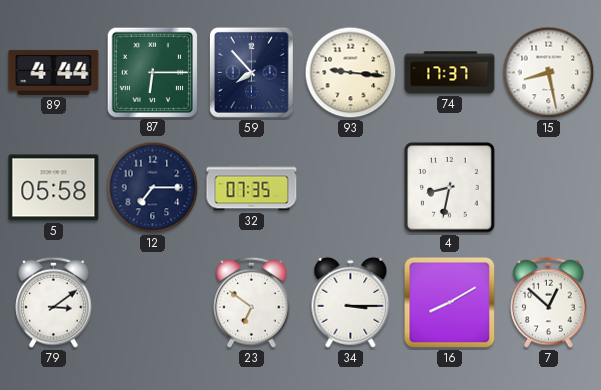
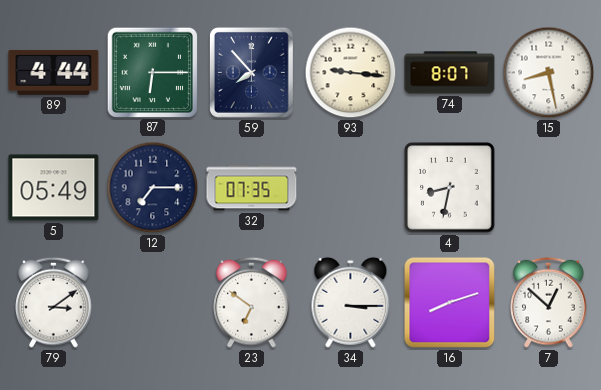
74: 17:37 -> 8:07
5: 05:58 -> 05:49
16: 8:10 -> 8:12
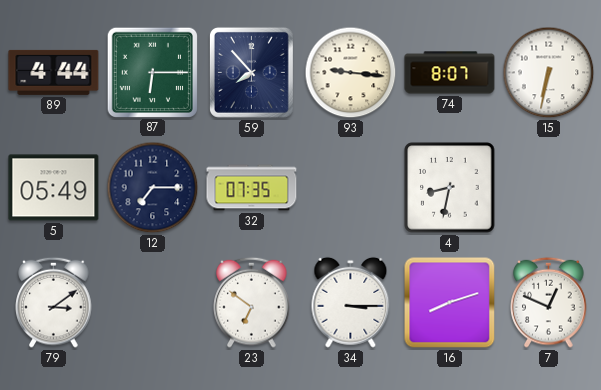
15: 8:28 -> 6:32
7: 12:52 -> 12:49
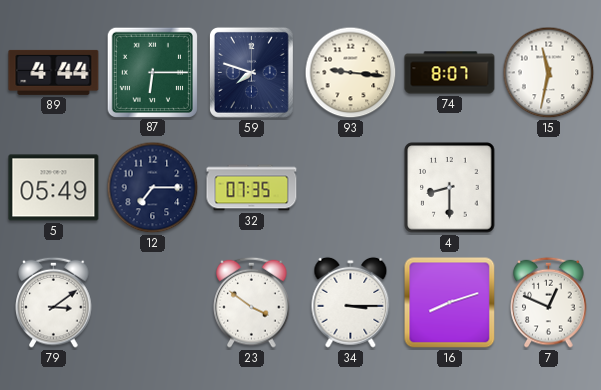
59: 7:53 -> 7:48
15: 6:32 -> 11:32
4: 8:32 -> 8:30
23: 6:51 -> 3:51
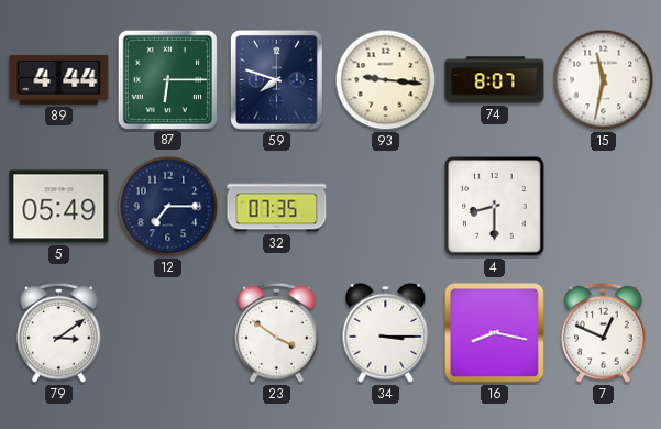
16: 8:12 -> 8:17
